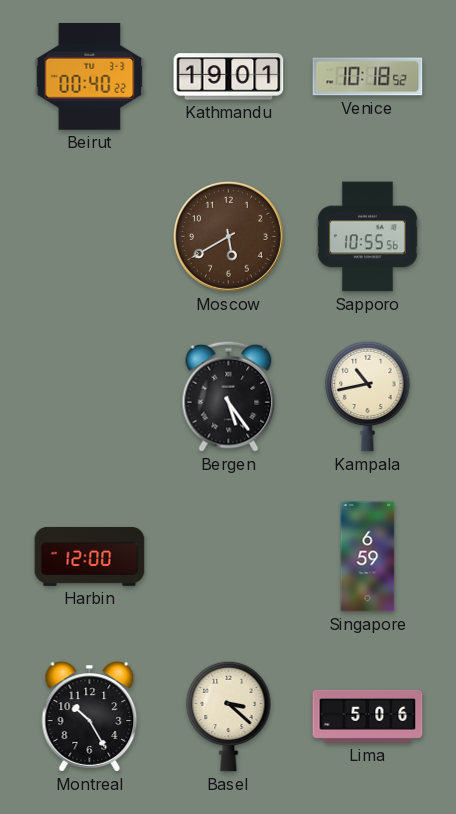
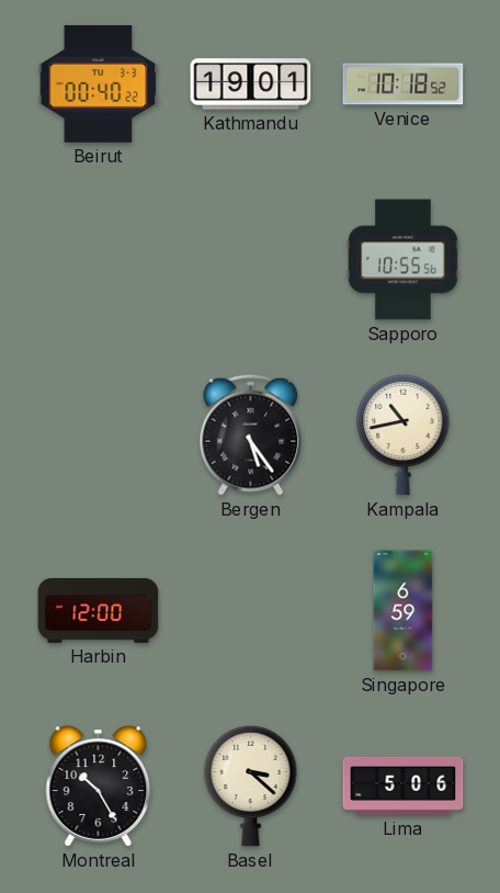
Moscow: 5:40 -> none
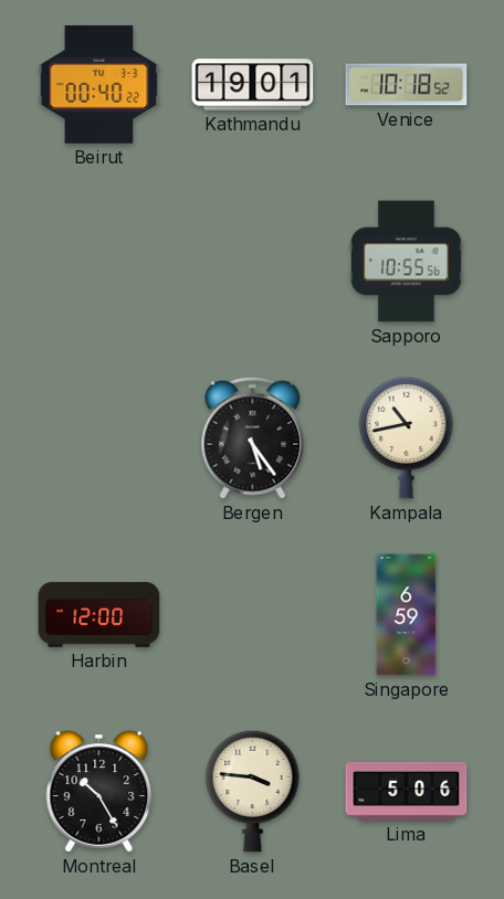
Basel: 3:22 -> 3:46
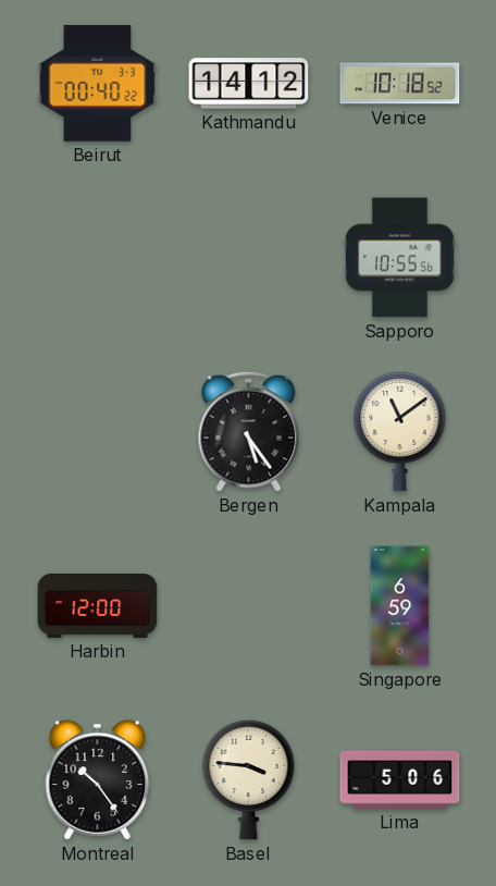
Kathmandu: 19:01 -> 14:12
Kampala: 10:43 -> 11:09
Montreal: 10:25 -> 10:24
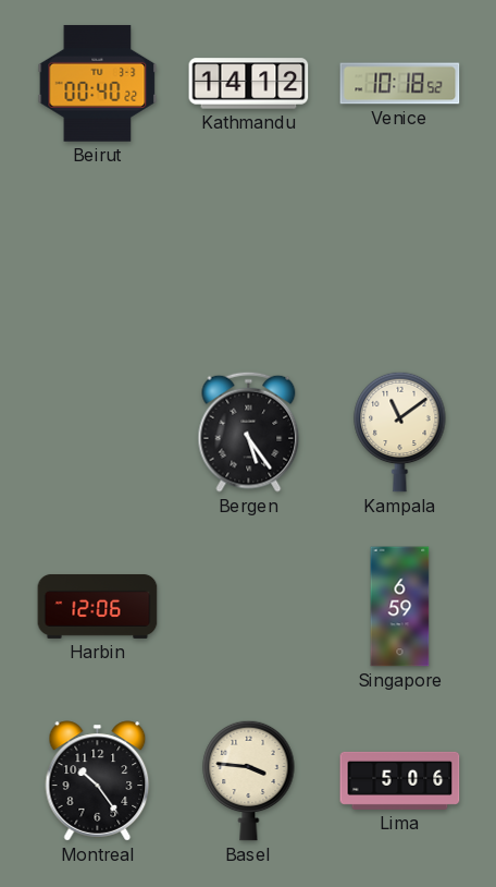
Sapporo: 10:55 -> none
Harbin: 12:00 -> 12:06
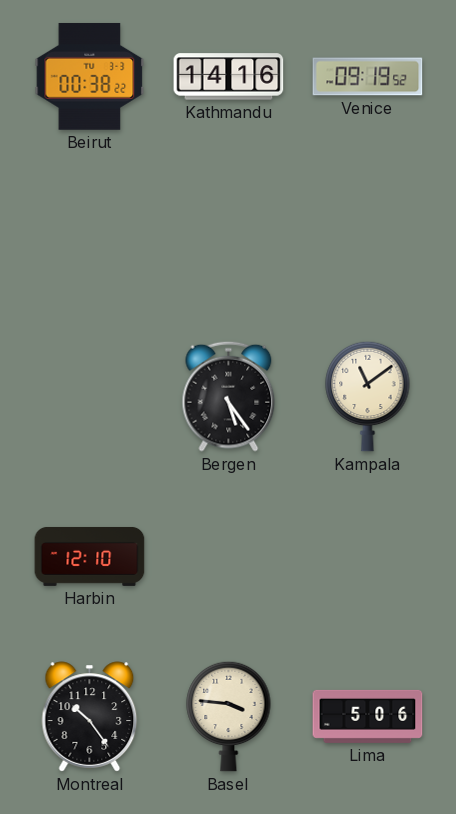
Beirut: 00:40 -> 00:38
Kathmandu: 14:12 -> 14:16
Venice: 10:18 -> 09:19
Harbin: 12:06 -> 12:10
Singapore: 6:59 -> none
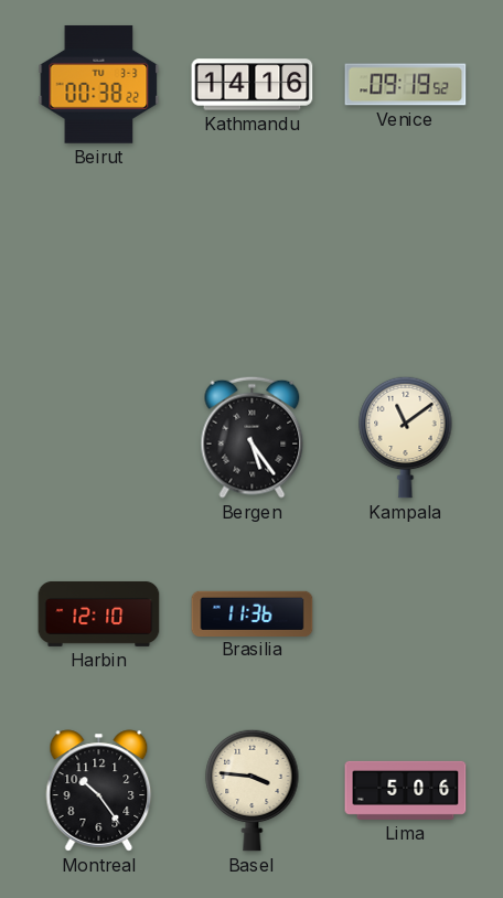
Brasilia: none -> 11:36
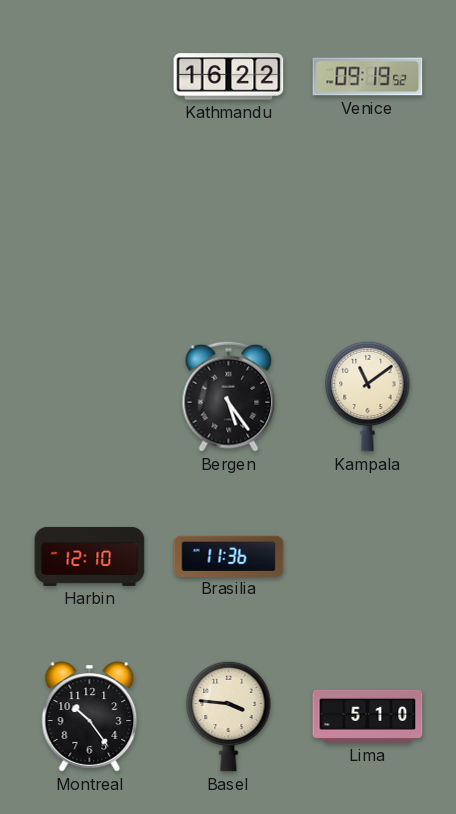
Beirut: 00:38 -> none
Kathmandu: 14:16 -> 16:22
Lima: 5:06 -> 5:10
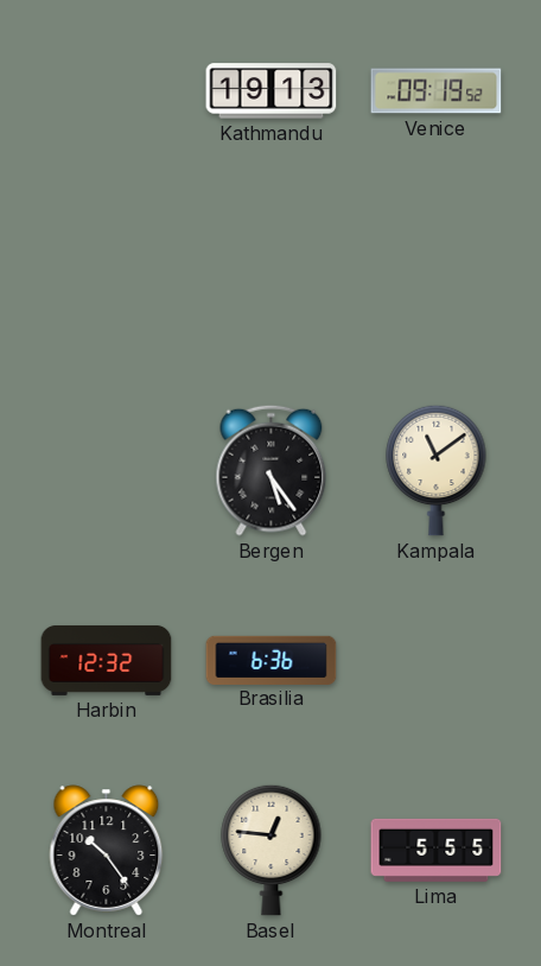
Kathmandu: 16:22 -> 19:13
Harbin: 12:10 -> 12:32
Brasilia: 11:36 -> 6:36
Basel: 3:46 -> 12:46
Lima: 5:10 -> 5:55
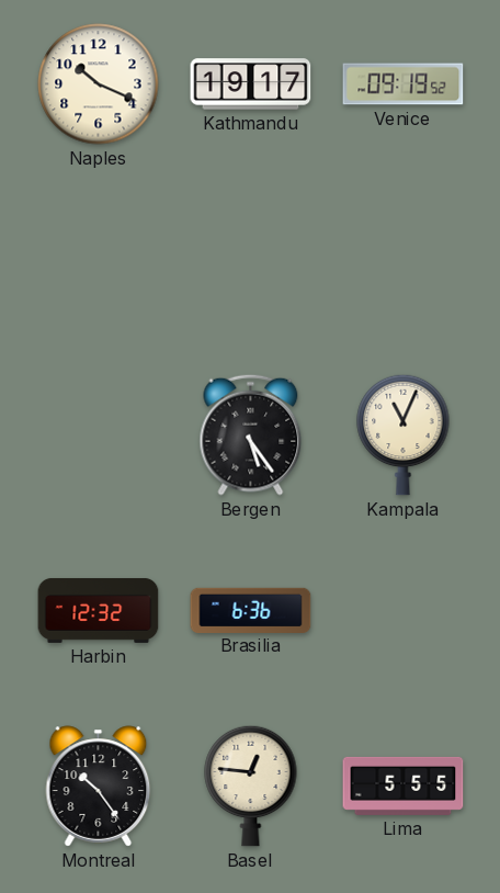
Naples: none -> 10:19
Kathmandu: 19:13 -> 19:17
Kampala: 11:09 -> 11:04
